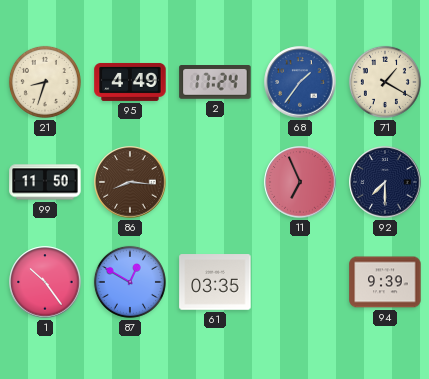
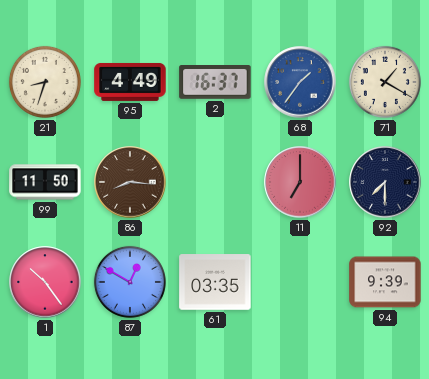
2: 17:24 -> 16:37
11: 6:56 -> 7:00
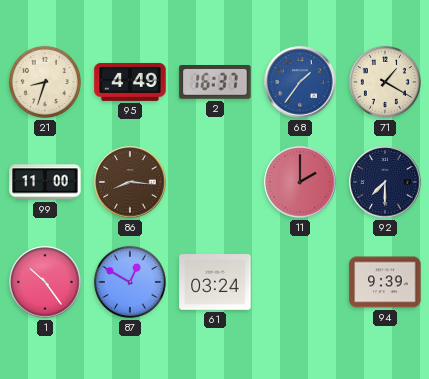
99: 11:50 -> 11:00
11: 7:00 -> 2:00
61: 03:35 -> 03:24
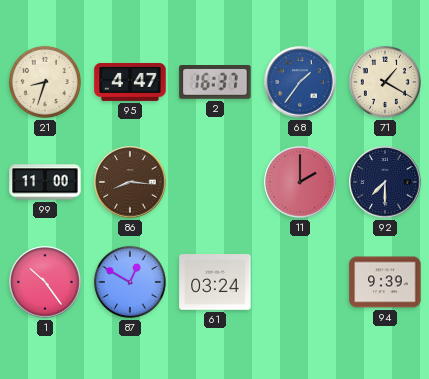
95: 4:49 -> 4:47
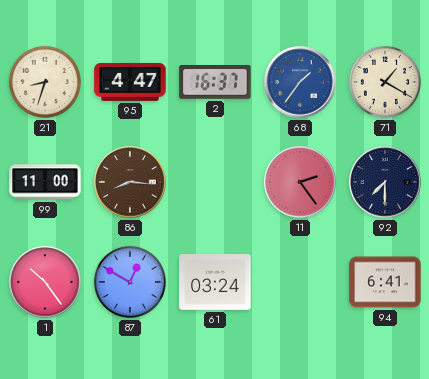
11: 2:00 -> 2:24
94: 9:39 -> 6:41
